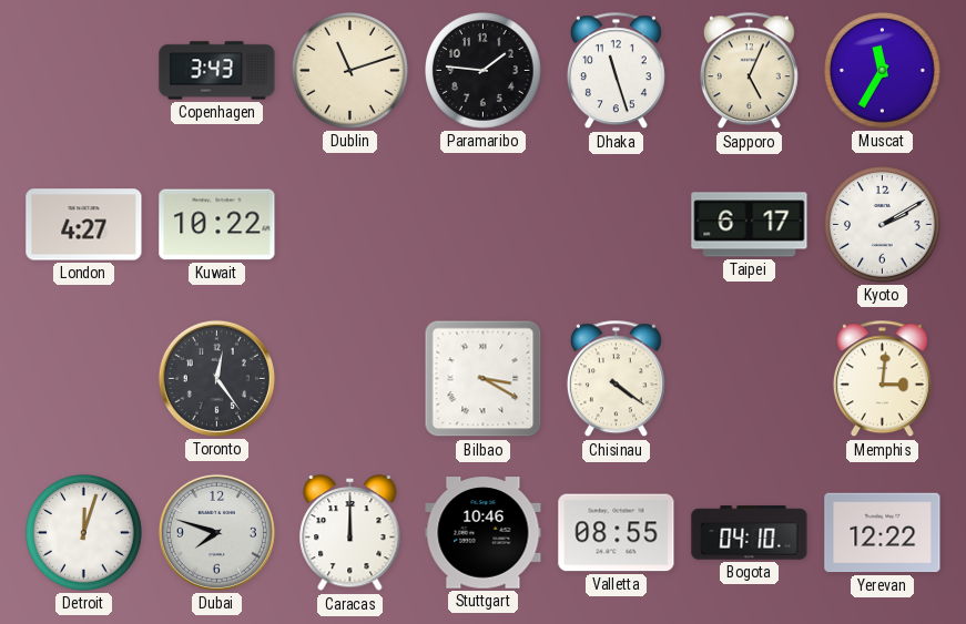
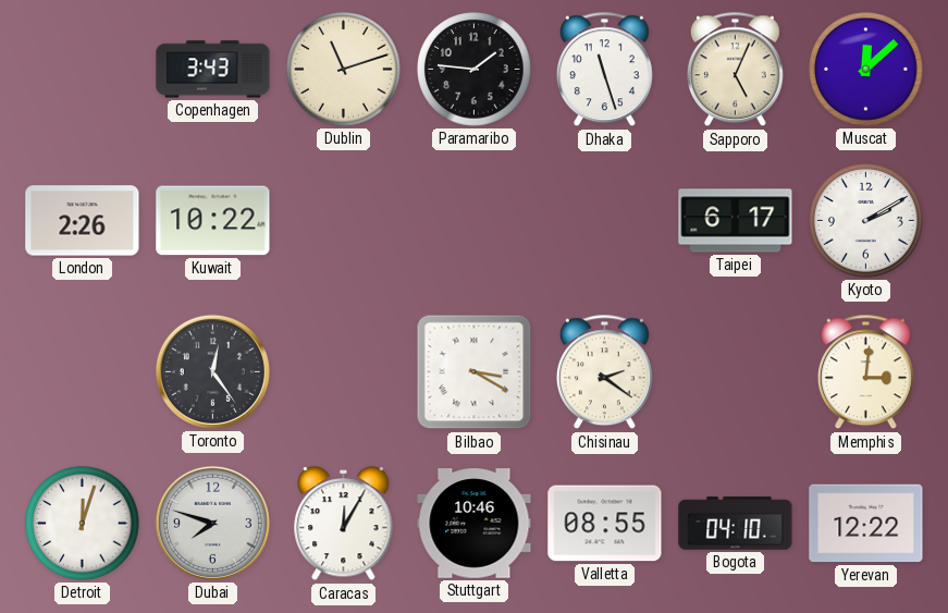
Muscat: 11:35 -> 12:08
London: 4:27 -> 2:26
Chisinau: 4:21 -> 2:21
Caracas: 12:00 -> 12:05
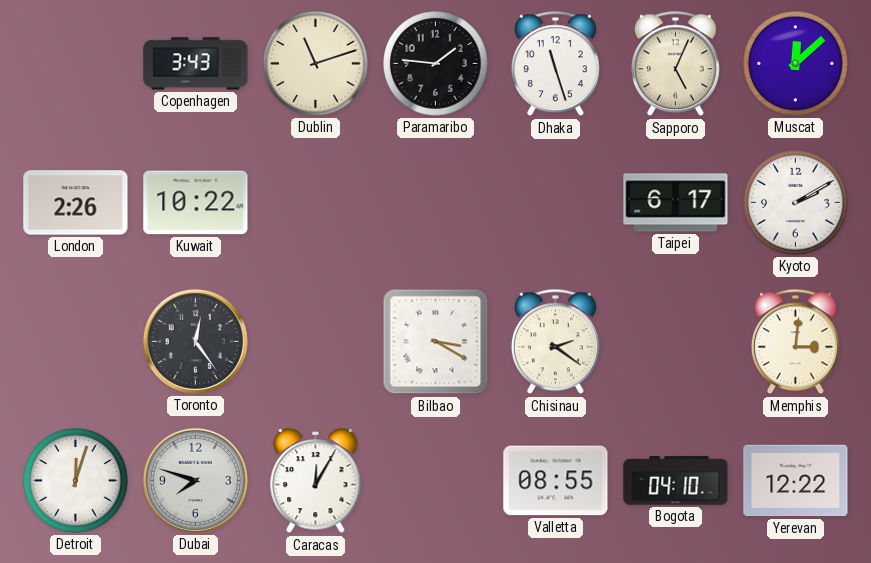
Stuttgart: 10:46 -> none
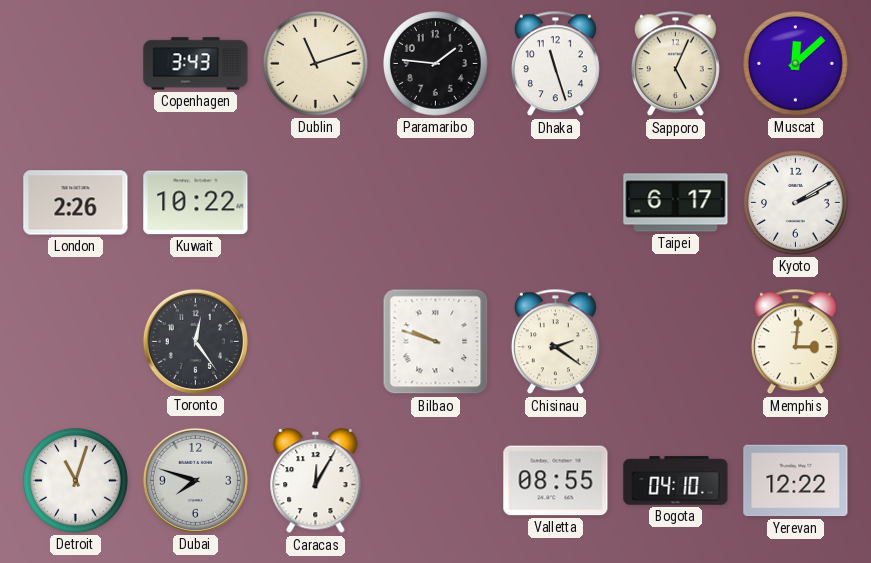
Bilbao: 3:20 -> 9:48
Detroit: 12:03 -> 11:03
